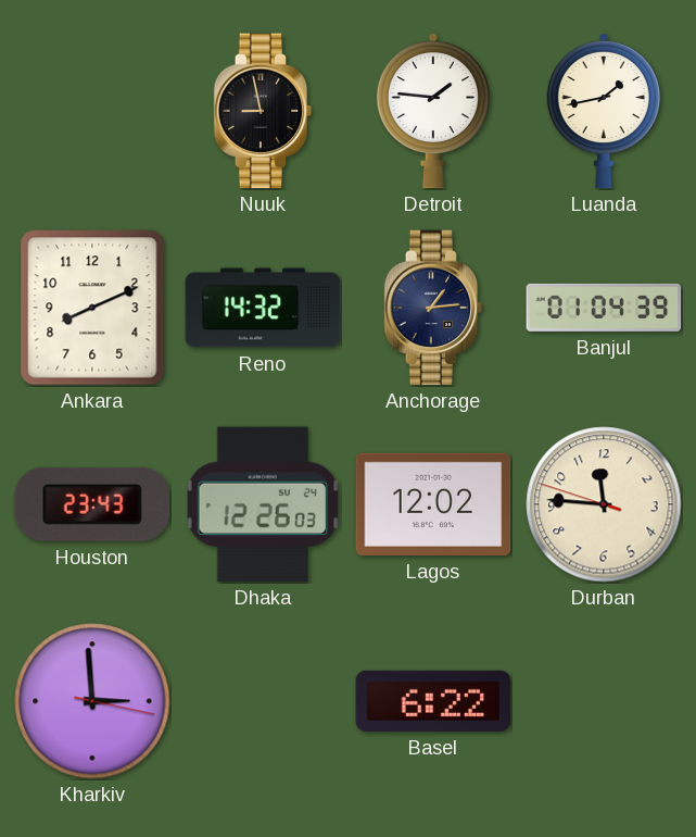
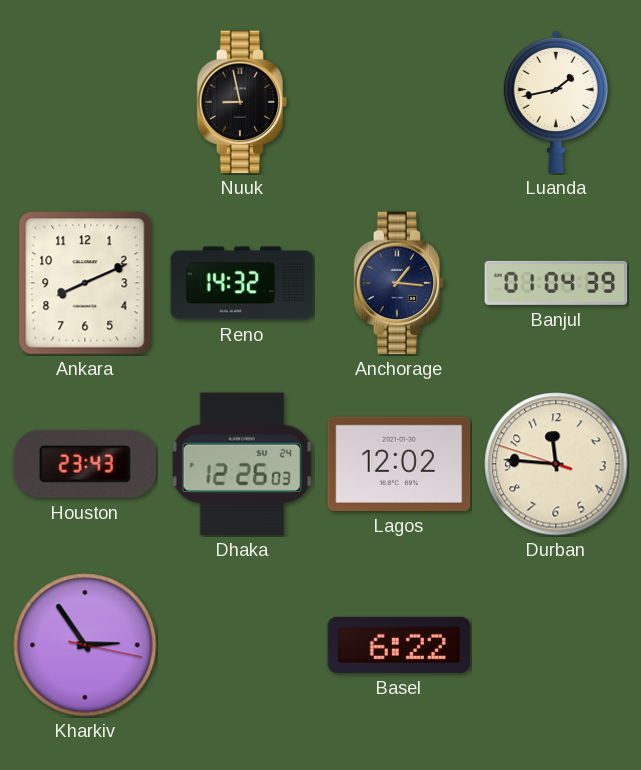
Detroit: 1:46 -> none
Anchorage: 1:14 -> 1:16
Kharkiv: 2:59 -> 2:54
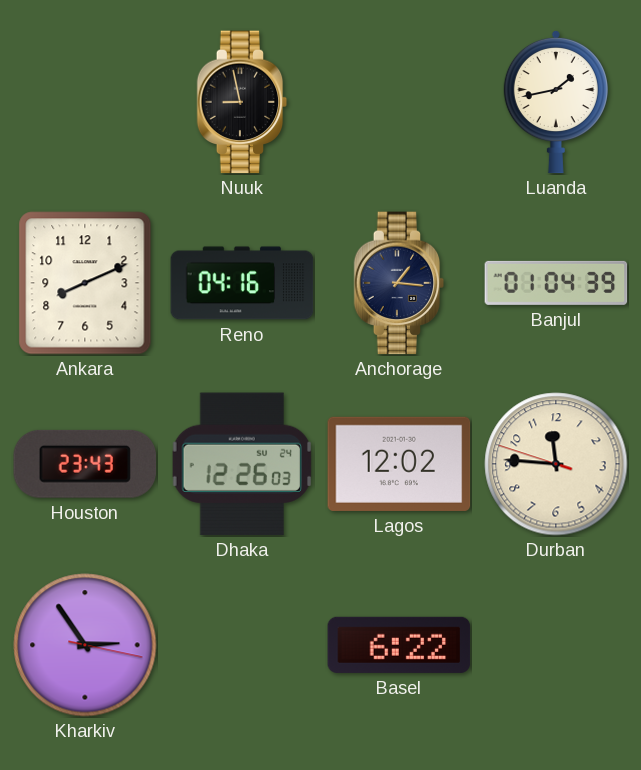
Reno: 14:32 -> 04:16
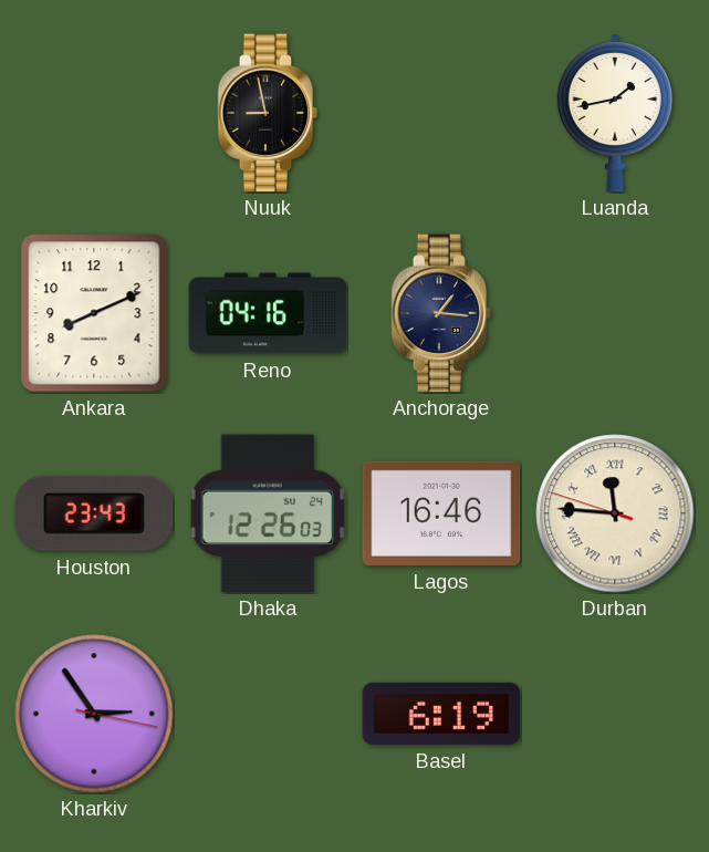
Banjul: 01:04 -> none
Lagos: 12:02 -> 16:46
Durban numerals: Arabic -> Roman
Basel: 6:22 -> 6:19
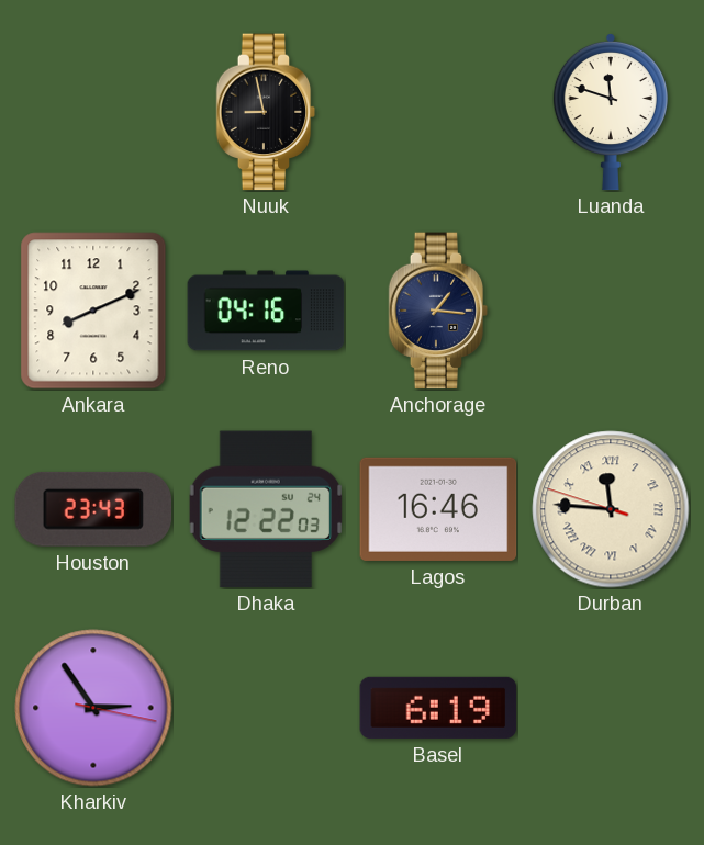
Luanda: 1:43 -> 11:48
Dhaka: 12:26 -> 12:22
